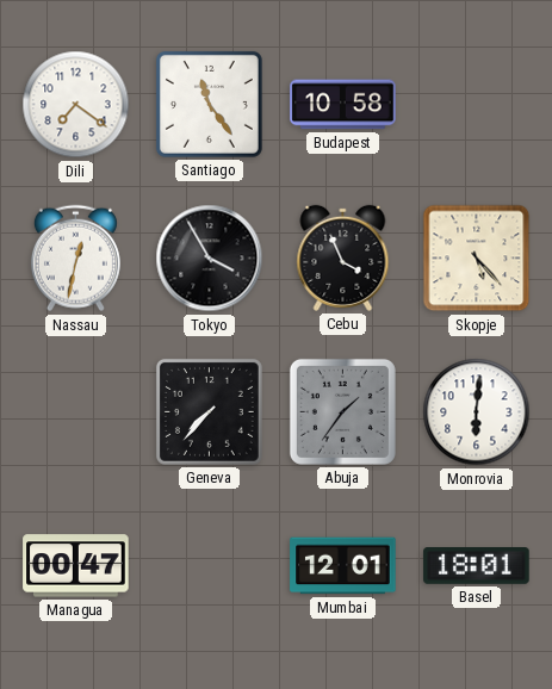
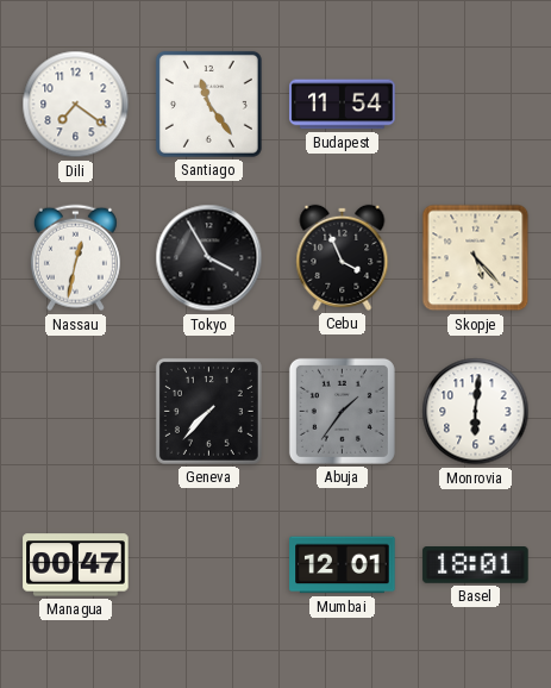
Budapest: 10:58 -> 11:54
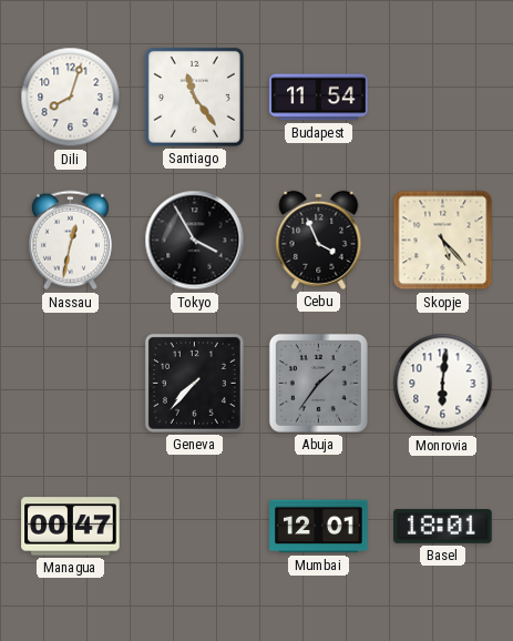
Dili: 7:21 -> 8:03
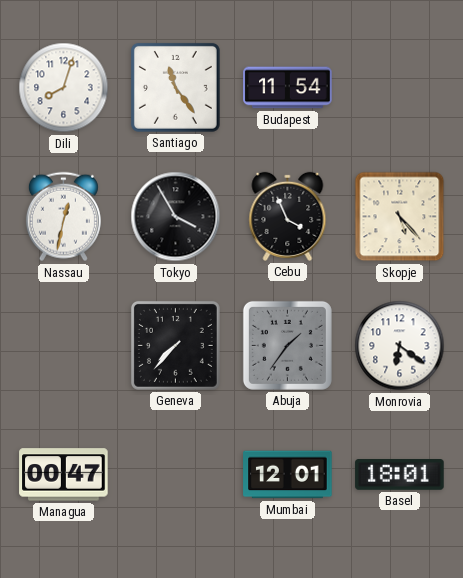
Monrovia: 6:01 -> 6:21
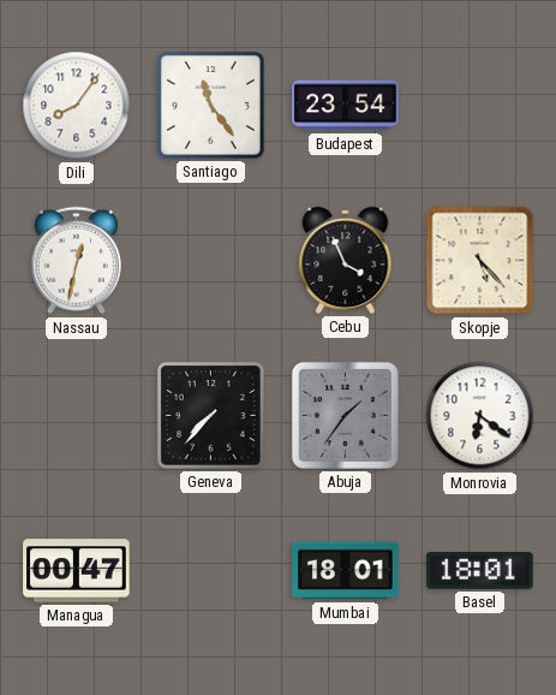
Dili: 8:03 -> 8:06
Budapest: 11:54 -> 23:54
Tokyo: 3:55 -> none
Mumbai: 12:01 -> 18:01
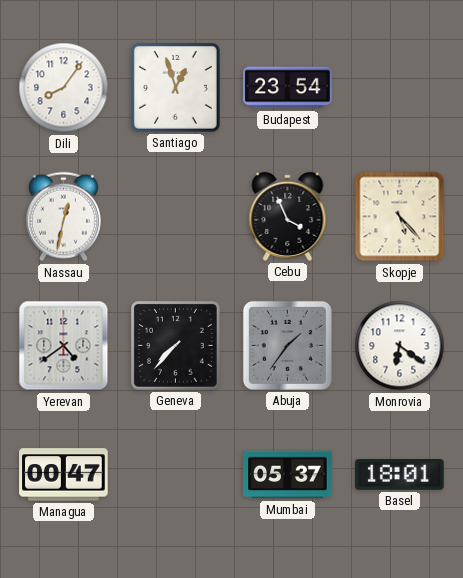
Santiago: 11:24 -> 12:57
Yerevan: none -> 4:39
Mumbai: 18:01 -> 05:37
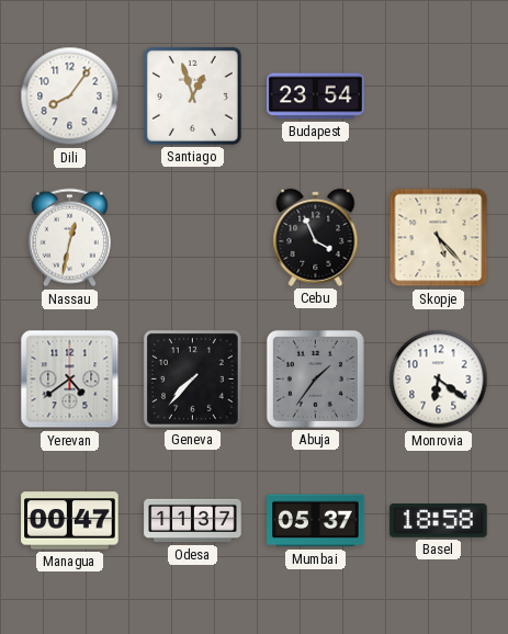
Odesa: none -> 11:37
Basel: 18:01 -> 18:58
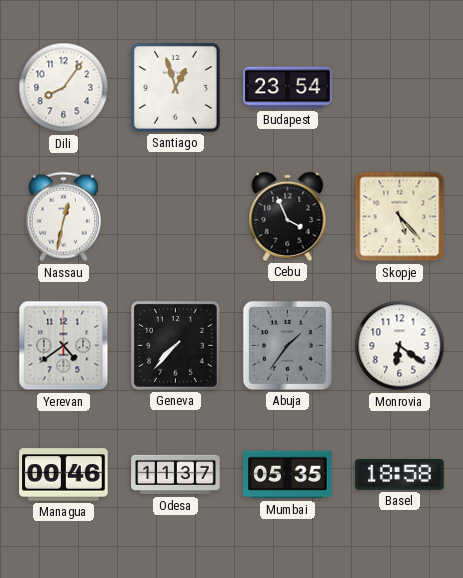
Managua: 00:47 -> 00:46
Mumbai: 05:37 -> 05:35
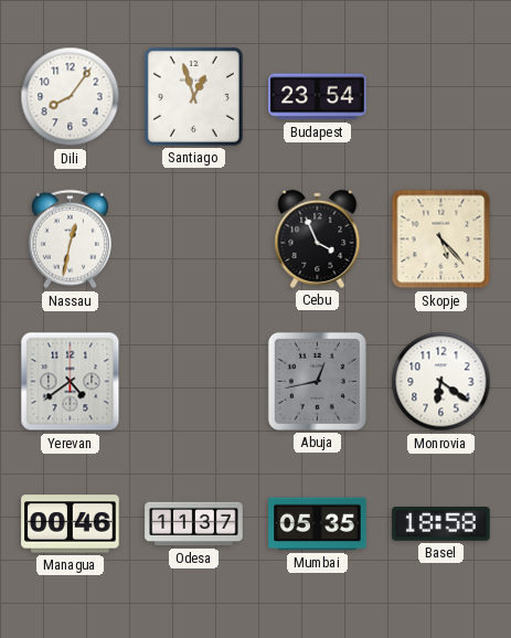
Geneva: 7:37 -> none
Abuja: 1:36 -> 12:43
